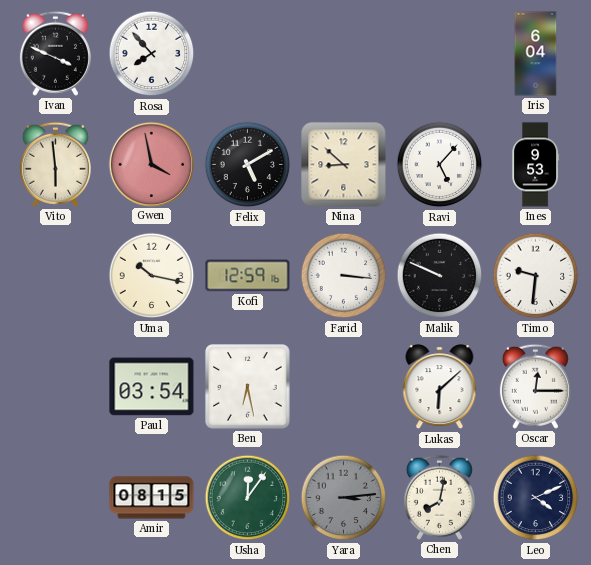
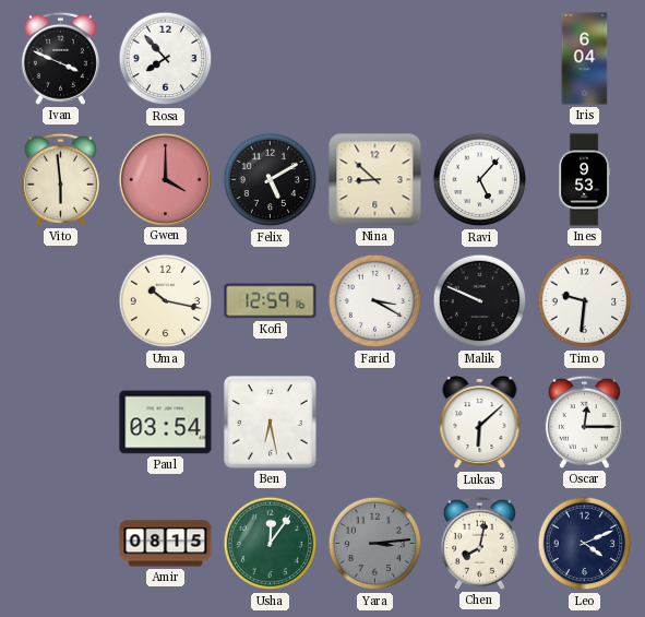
Gwen: 3:58 -> 4:00
Farid: 3:16 -> 3:20
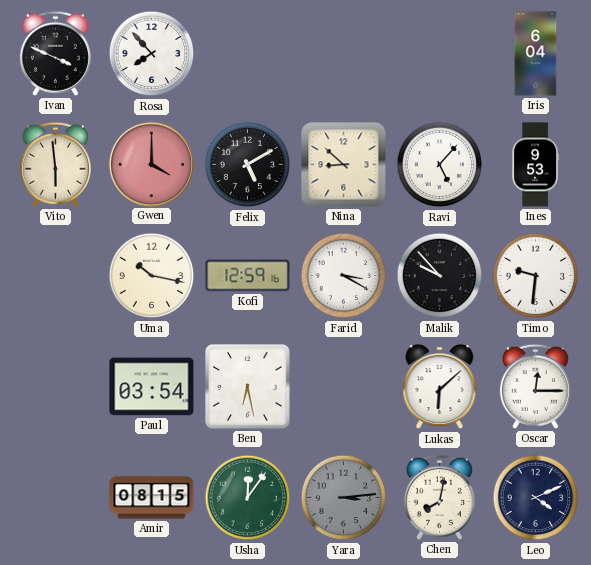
Malik: 9:49 -> 9:53
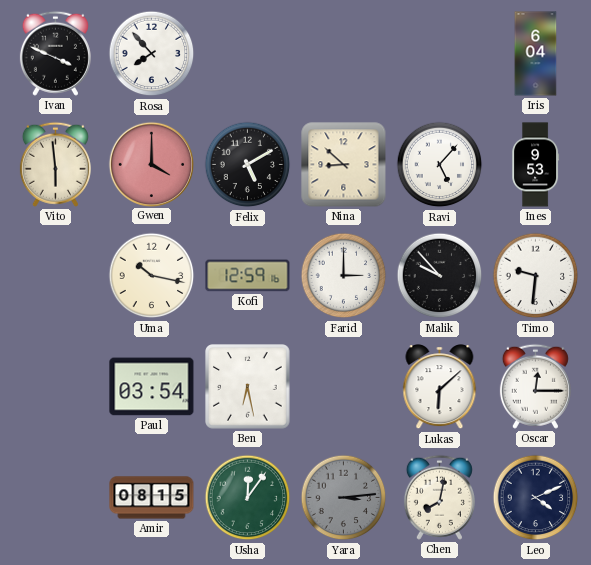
Farid: 3:20 -> 3:00
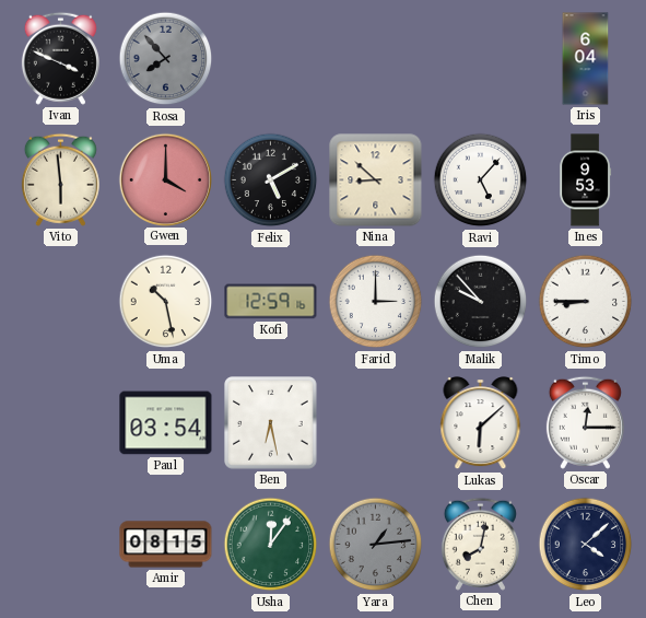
Rosa dial: white -> grey
Uma: 10:17 -> 10:28
Timo: 9:31 -> 8:45
Yara: 3:14 -> 1:14
Leo: 4:11 -> 4:08
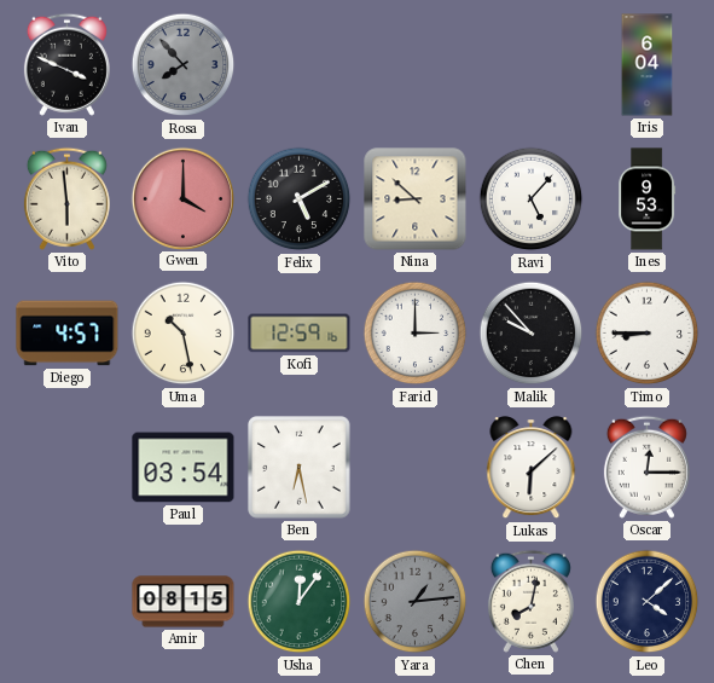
Diego: none -> 4:57
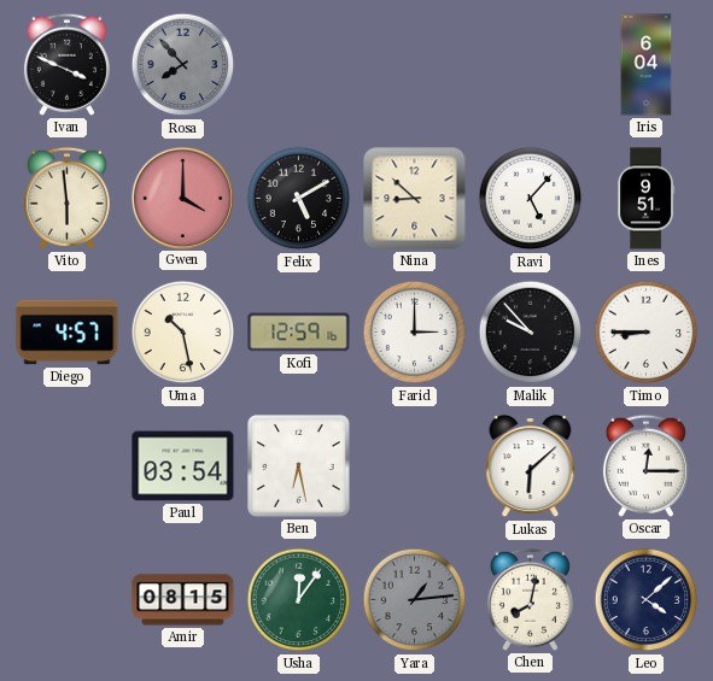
Ines: 9:53 -> 9:51
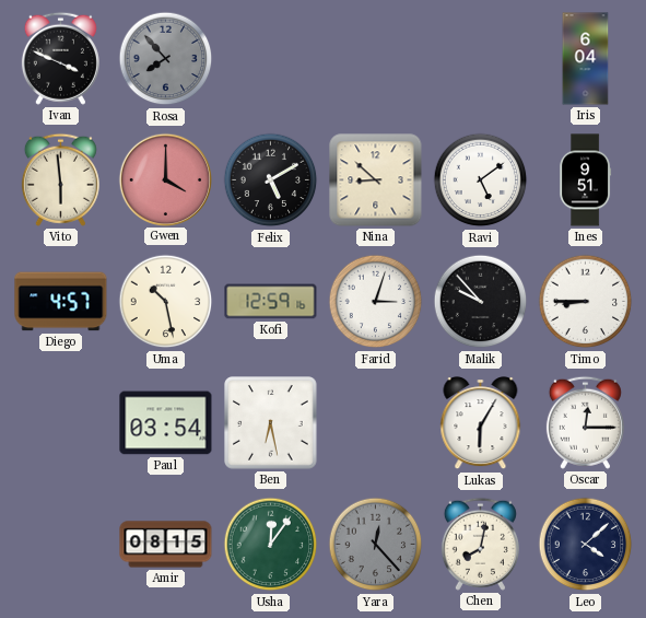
Ravi: 5:07 -> 5:09
Farid: 3:00 -> 3:03
Lukas: 6:08 -> 6:05
Yara: 1:14 -> 12:23
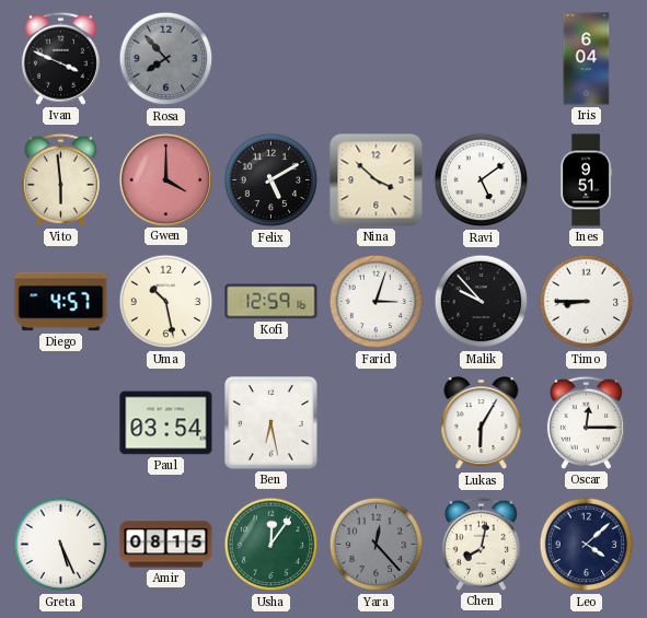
Nina: 8:52 -> 3:52
Greta: none -> 5:26
